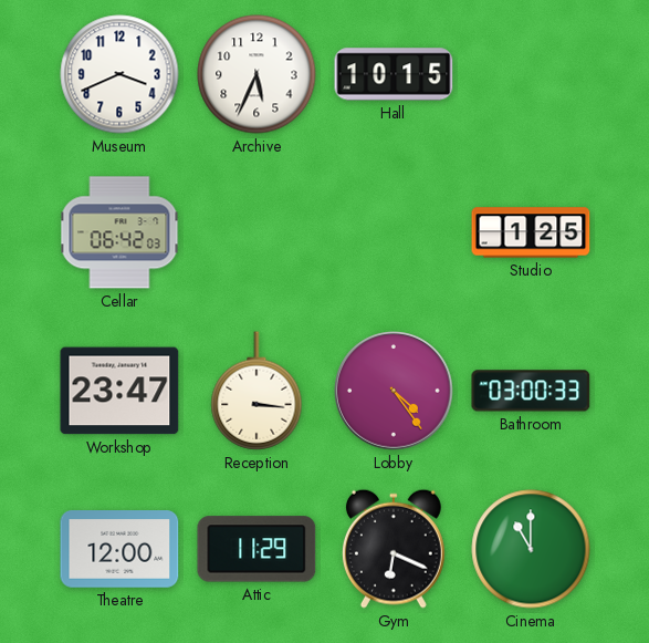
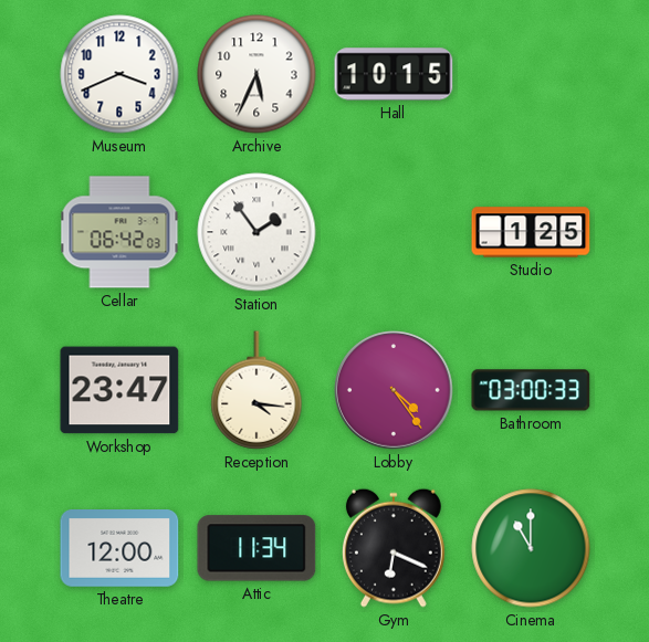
Station: none -> 1:54
Reception: 3:16 -> 4:16
Attic: 11:29 -> 11:34
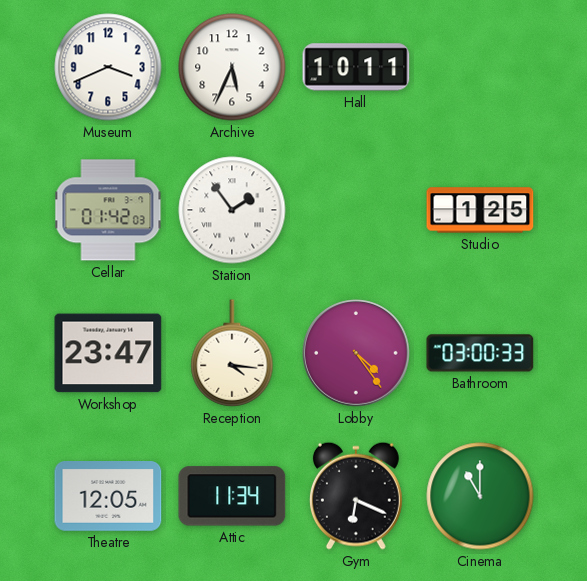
Hall: 10:15 -> 10:11
Cellar: 06:42 -> 01:42
Theatre: 12:00 -> 12:05
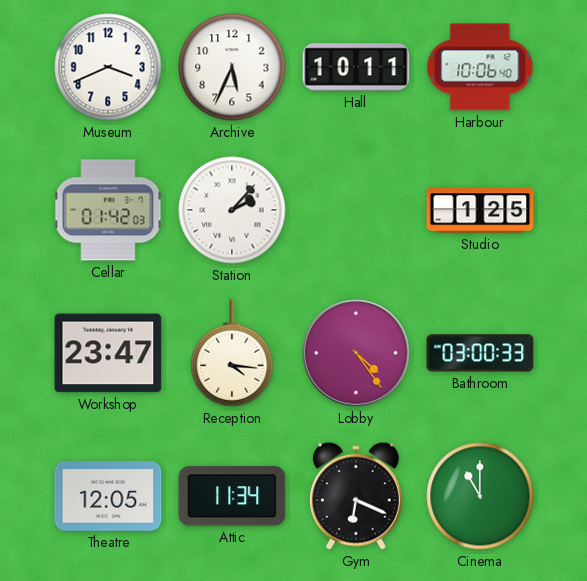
Harbour: none -> 10:06
Station: 1:54 -> 2:07
